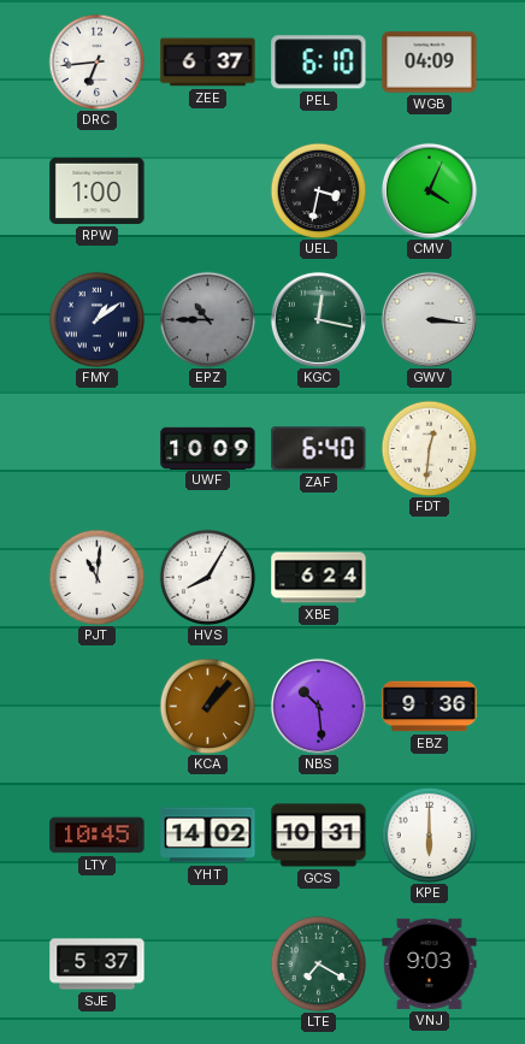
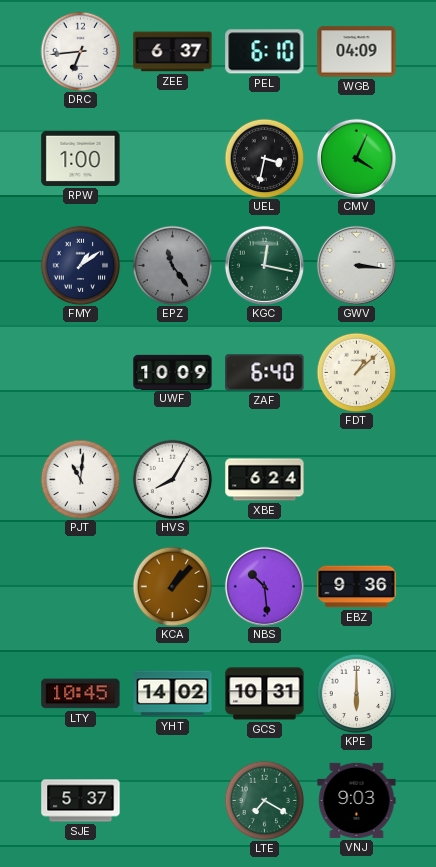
EPZ: 10:45 -> 11:24
FDT: 12:31 -> 1:08
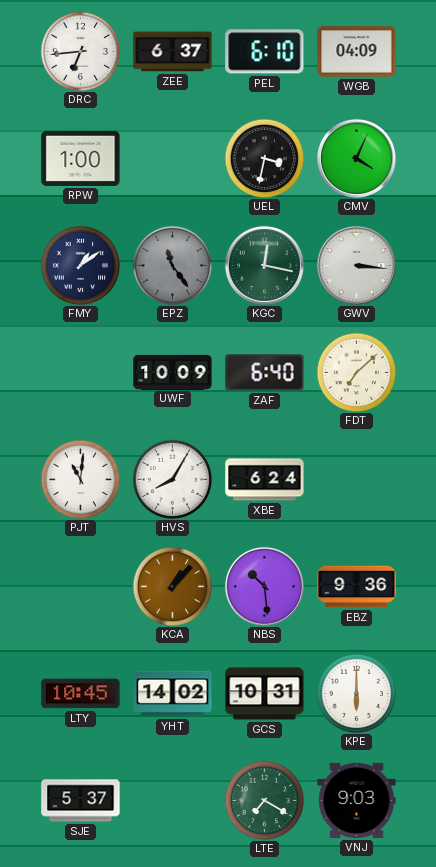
FDT: 1:08 -> 7:08
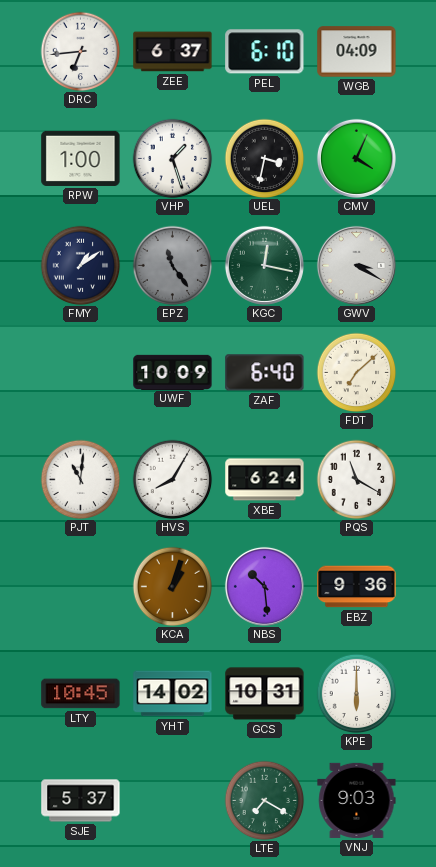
VHP: none -> 1:27
GWV: 3:16 -> 3:20
PQS: none -> 11:20
KCA: 1:07 -> 1:03
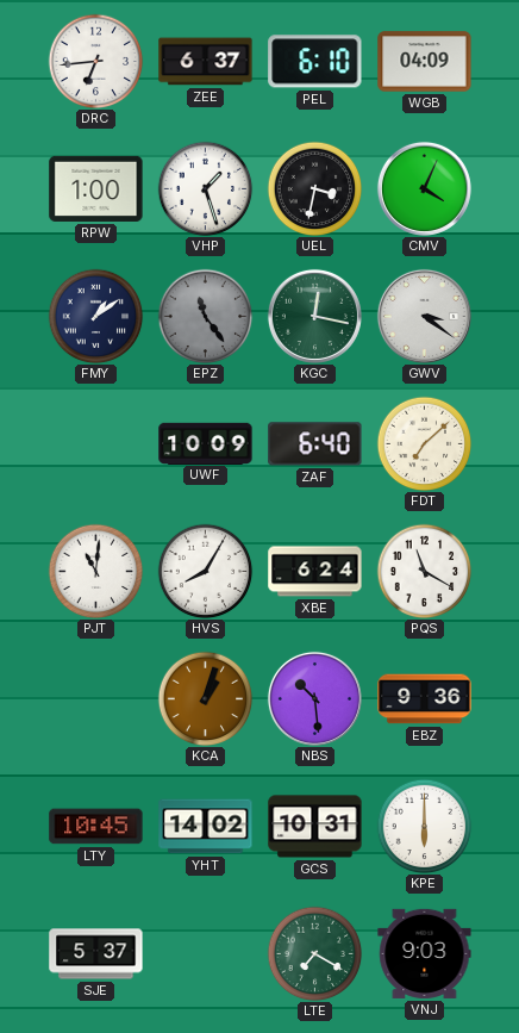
GWV: 3:20 -> 3:21
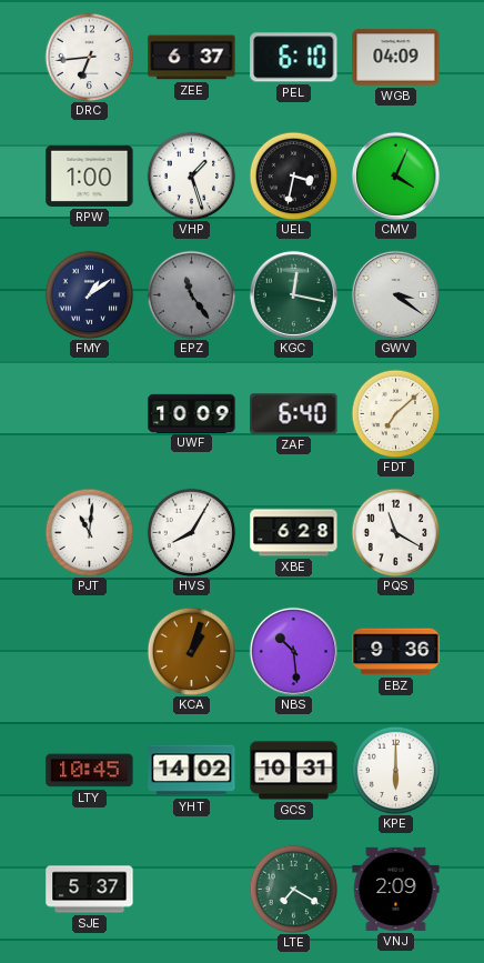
XBE: 6:24 -> 6:28
VNJ: 9:03 -> 2:09
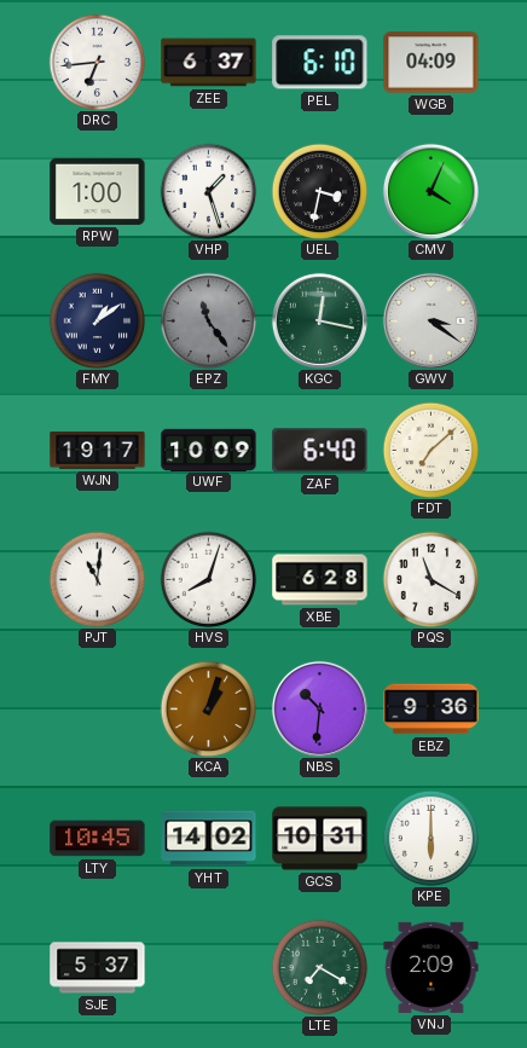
WJN: none -> 19:17
HVS: 8:05 -> 8:03
NBS: 10:29 -> 10:31
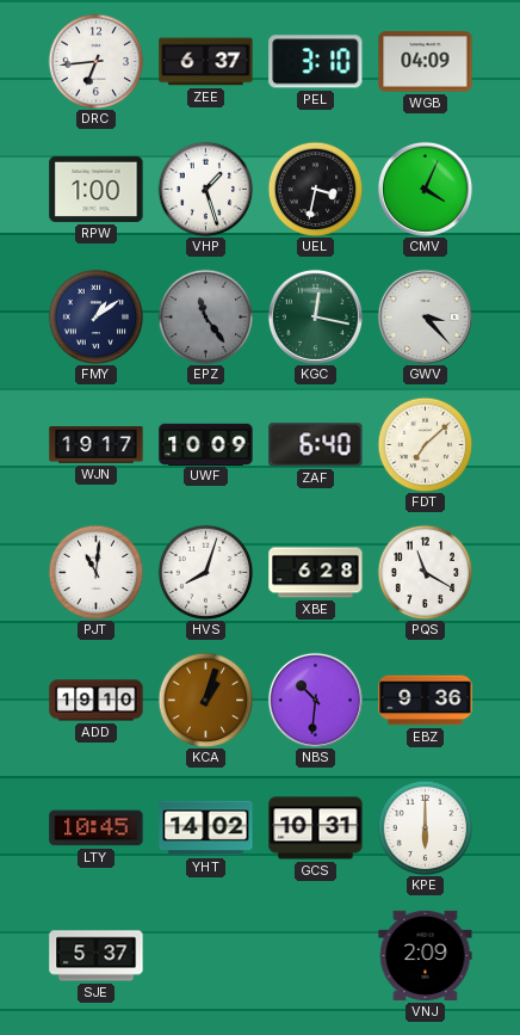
PEL: 6:10 -> 3:10
GWV: 3:21 -> 3:23
ADD: none -> 19:10
LTE: 7:20 -> none
